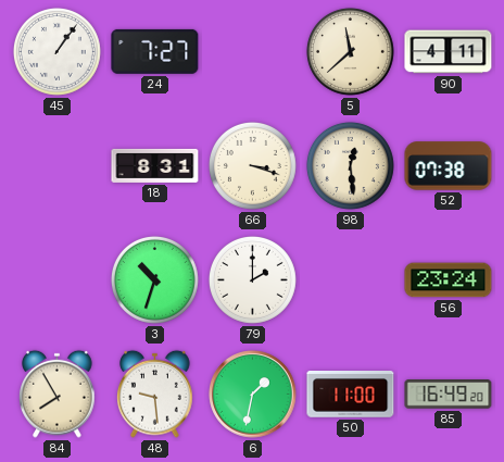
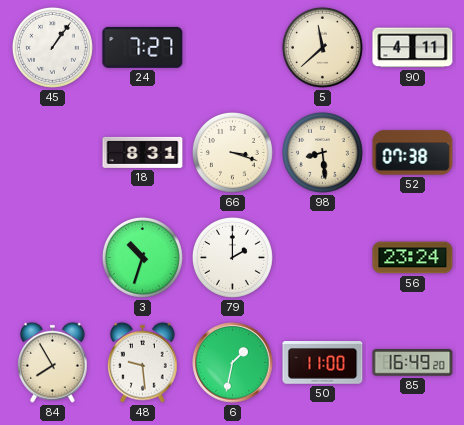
98: 12:29 -> 8:29
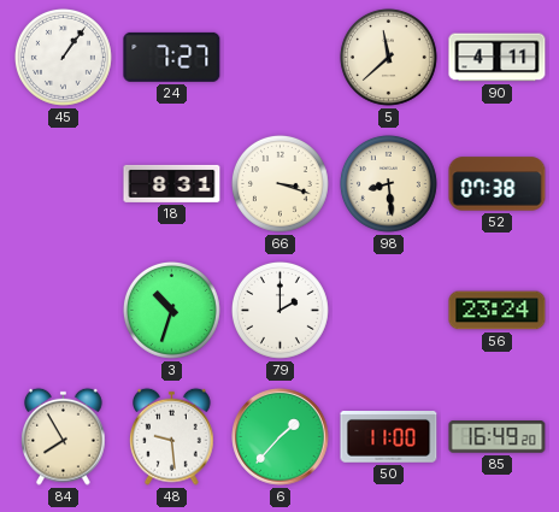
6: 1:32 -> 1:37
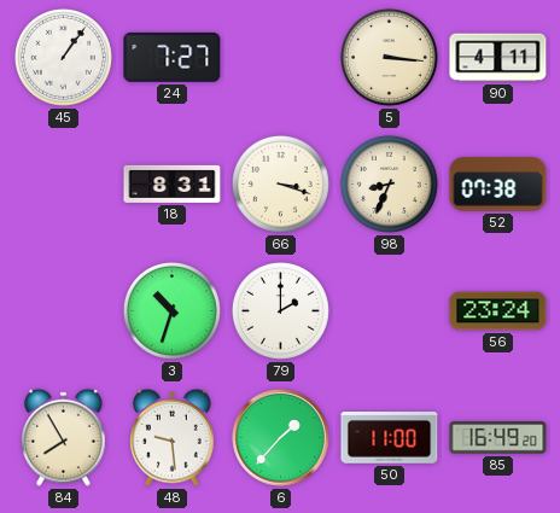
5: 11:38 -> 3:16
98: 8:29 -> 8:34
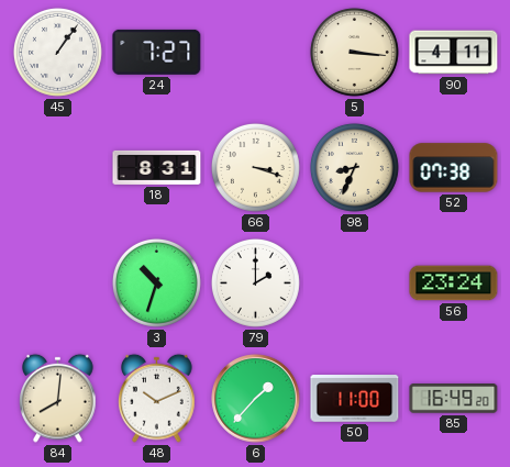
84: 7:55 -> 8:01
48: 9:29 -> 10:11
